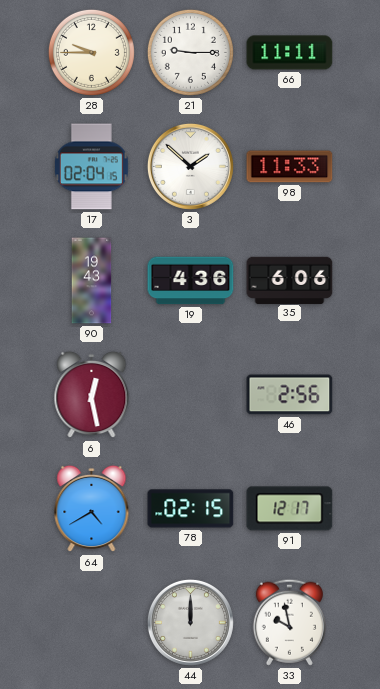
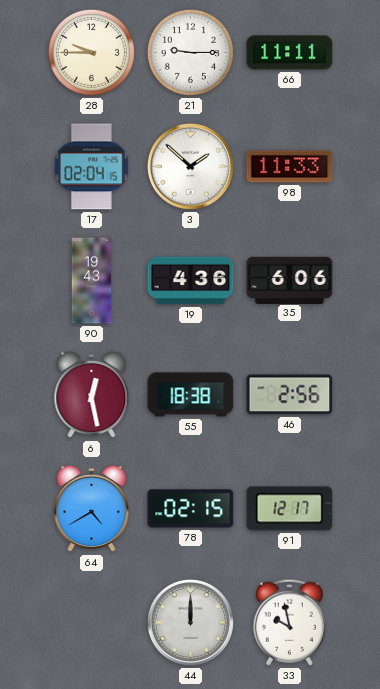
55: none -> 18:38
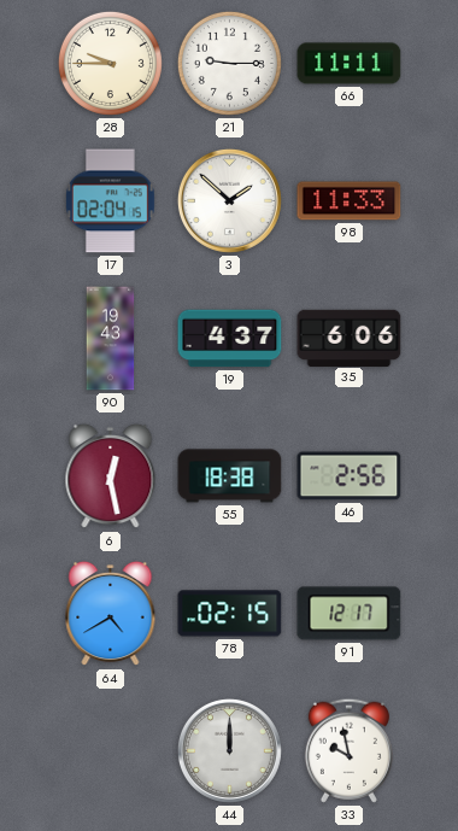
19: 4:36 -> 4:37
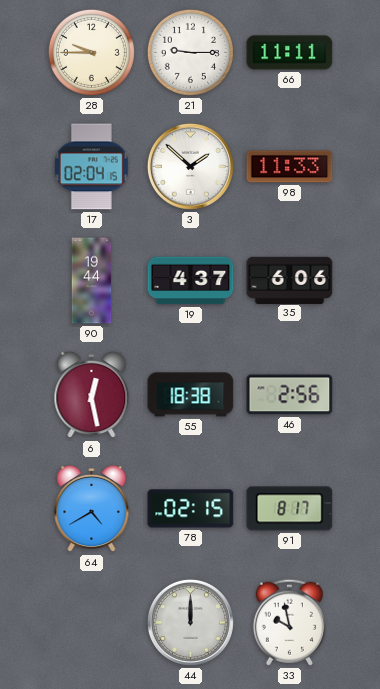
90: 19:43 -> 19:44
91: 12:17 -> 8:17
